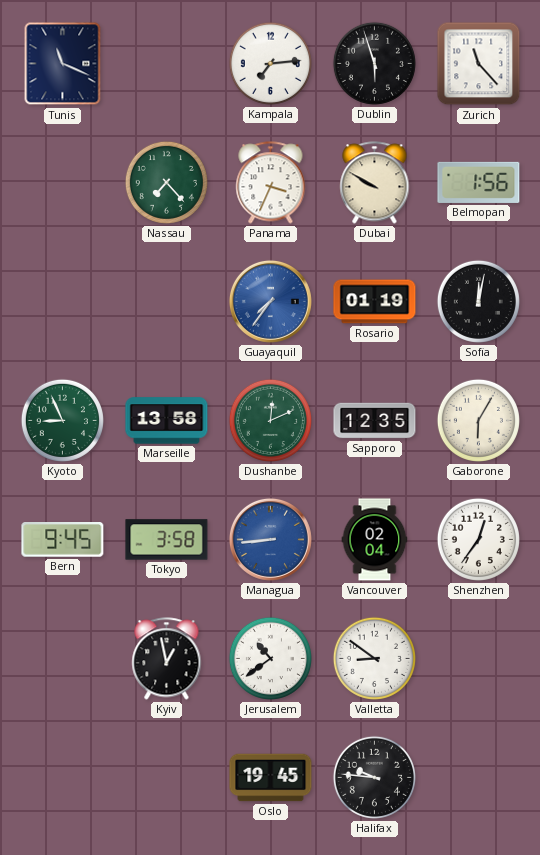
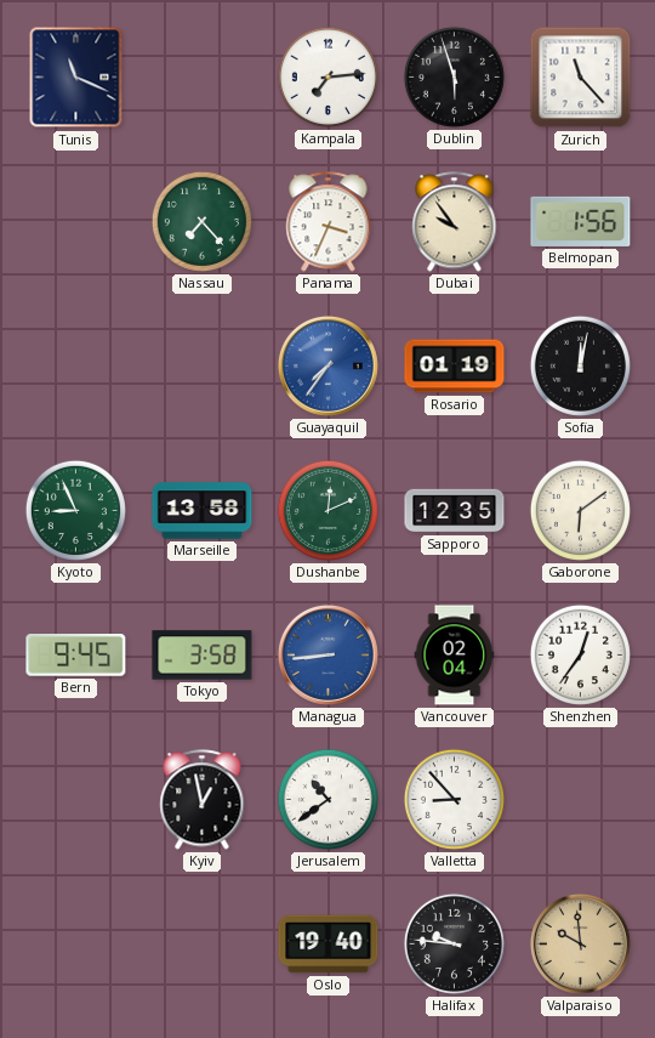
Dubai: 9:50 -> 9:54
Gaborone: 6:05 -> 6:09
Valletta: 8:51 -> 8:53
Oslo: 19:45 -> 19:40
Valparaiso: none -> 9:59
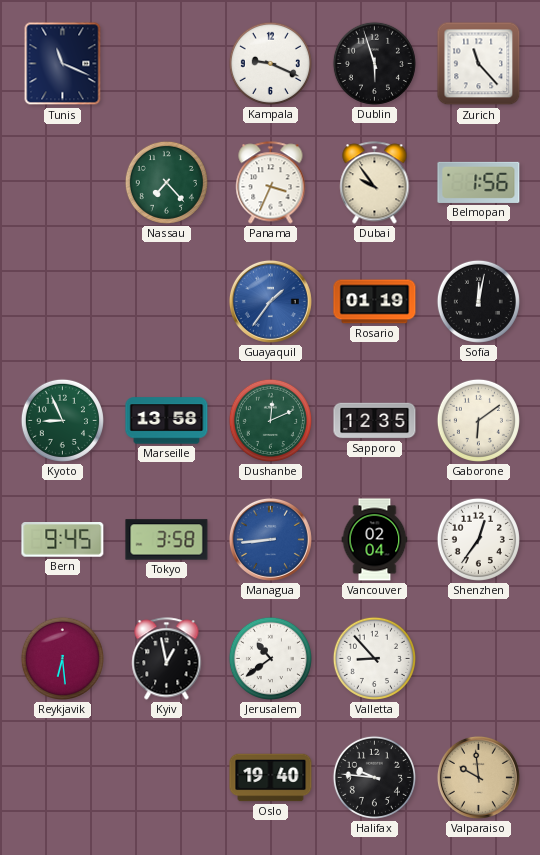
Kampala: 7:14 -> 9:19
Guayaquil: 7:36 -> 1:36
Reykjavik: none -> 6:29
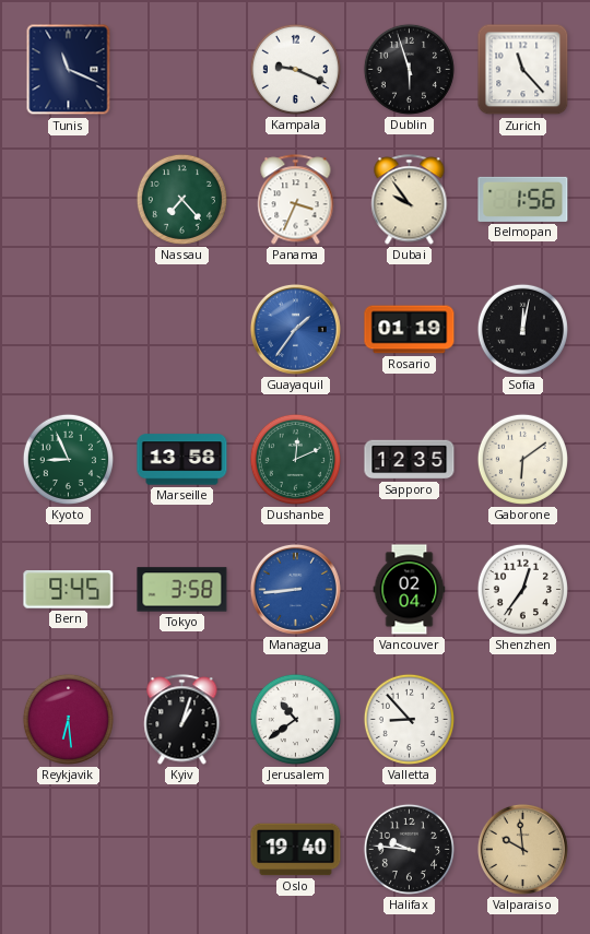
Kyiv: 12:58 -> 1:03
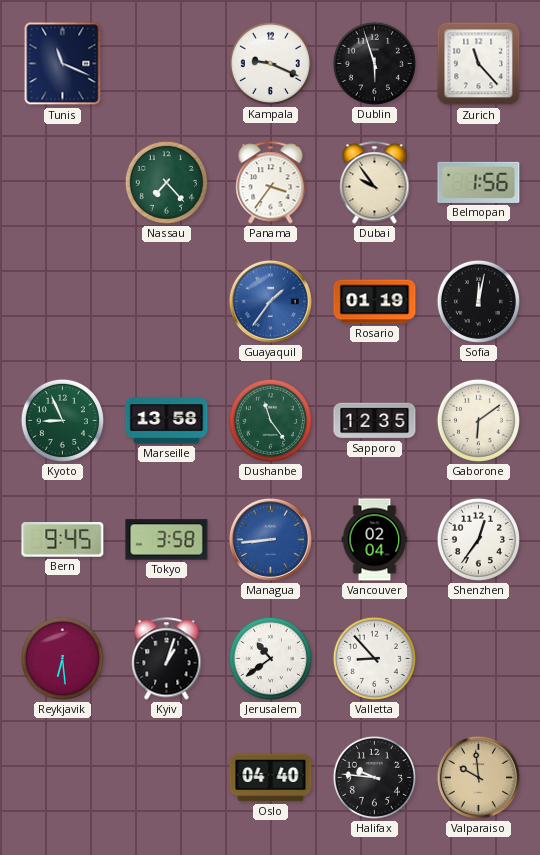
Panama: 3:34 -> 3:36
Dushanbe: 12:11 -> 11:24
Oslo: 19:40 -> 04:40
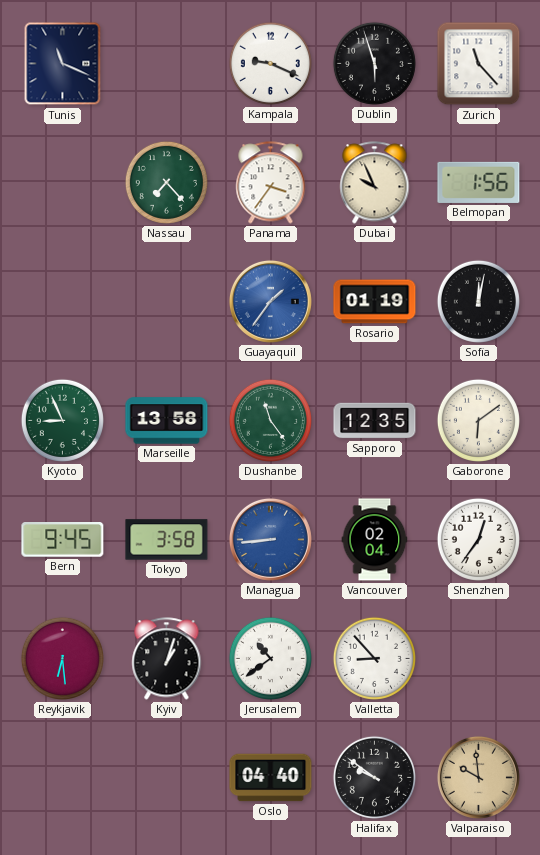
Dubai: 9:54 -> 9:56
Halifax: 9:46 -> 9:51
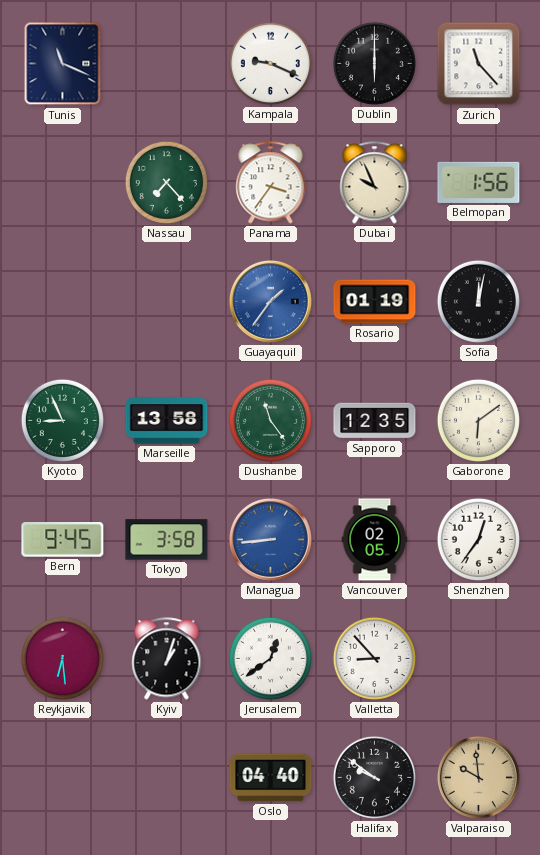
Dublin: 5:57 -> 6:00
Vancouver: 02:04 -> 02:05
Jerusalem: 10:39 -> 12:39
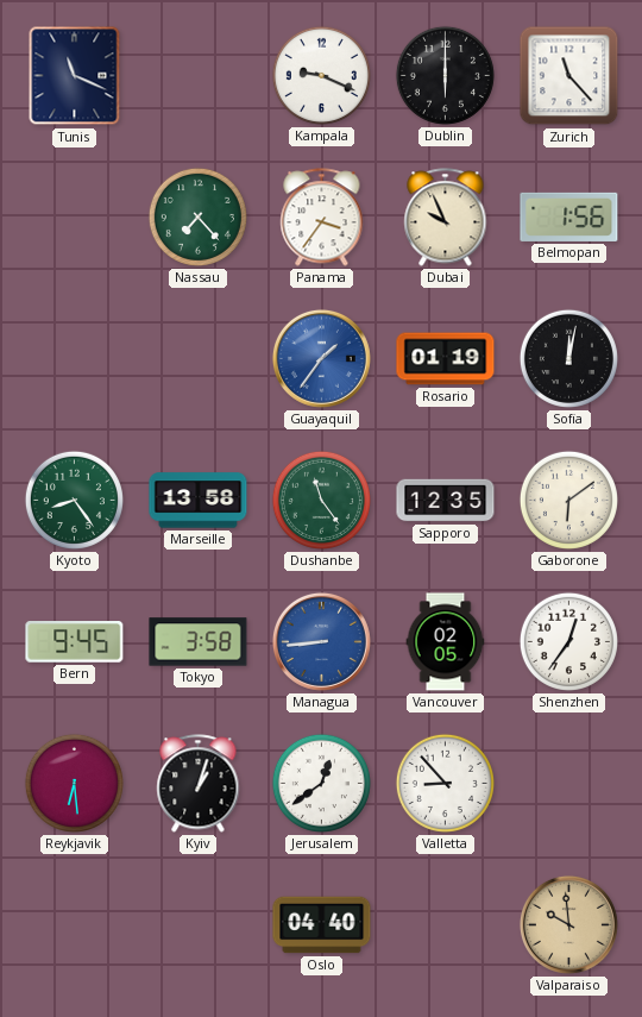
Kyoto: 8:56 -> 8:24
Halifax: 9:51 -> none
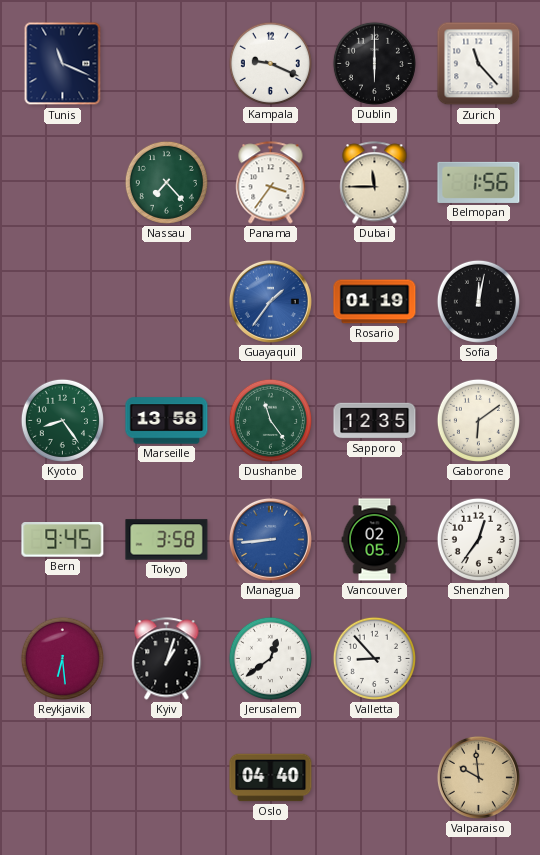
Dubai: 9:56 -> 11:45
